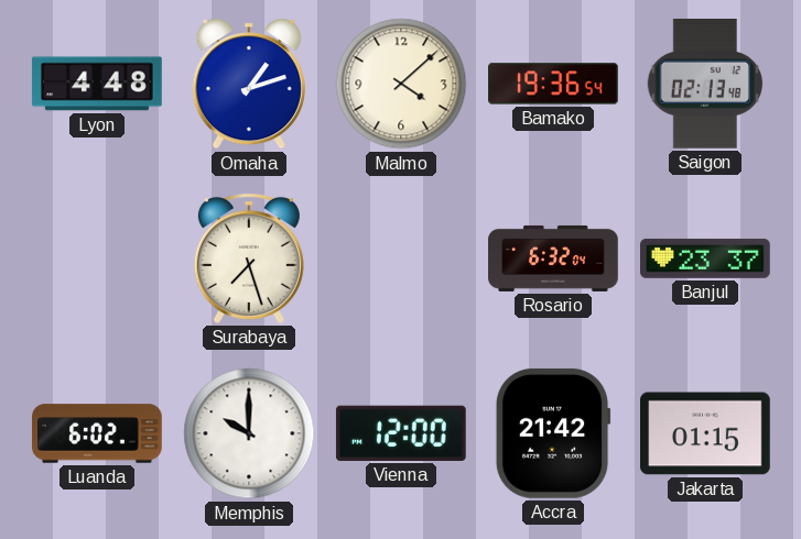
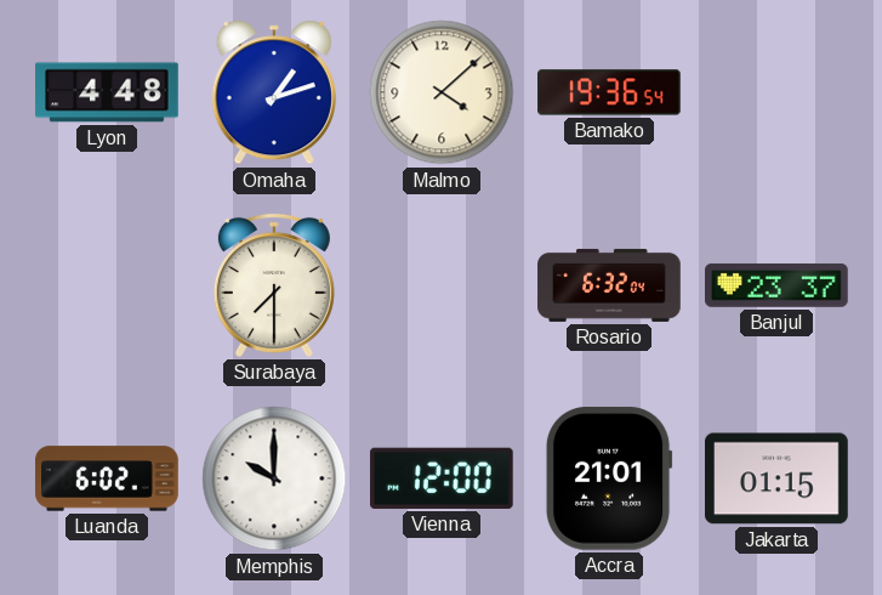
Saigon: 02:13 -> none
Surabaya: 7:27 -> 7:30
Accra: 21:42 -> 21:01
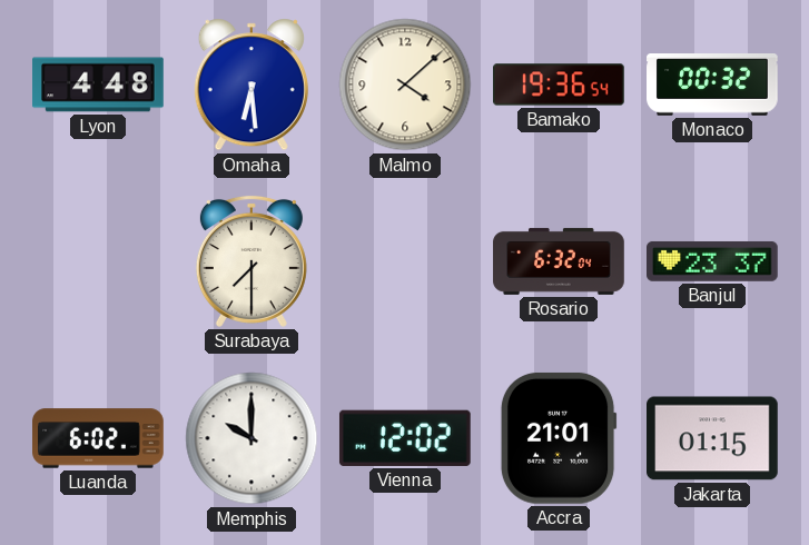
Omaha: 1:12 -> 6:29
Monaco: none -> 00:32
Vienna: 12:00 -> 12:02
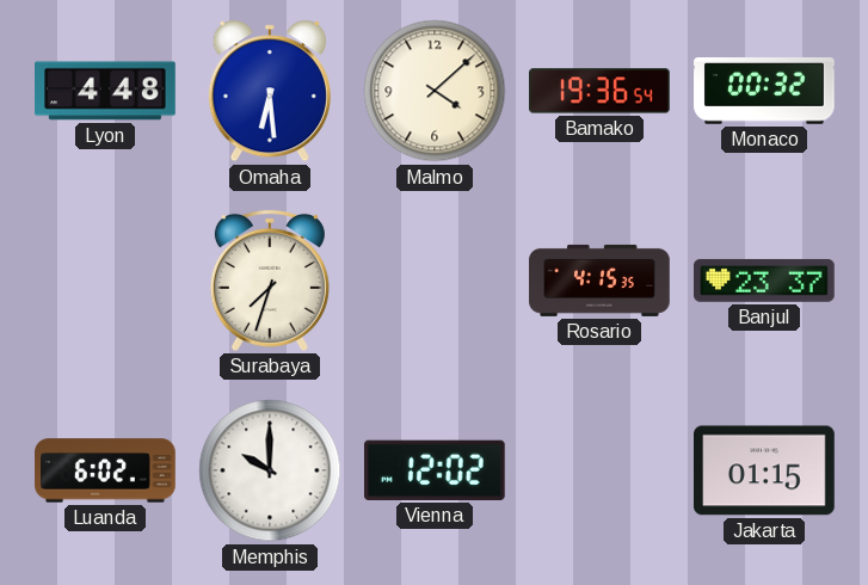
Surabaya: 7:30 -> 7:33
Rosario: 6:32 -> 4:15
Accra: 21:01 -> none
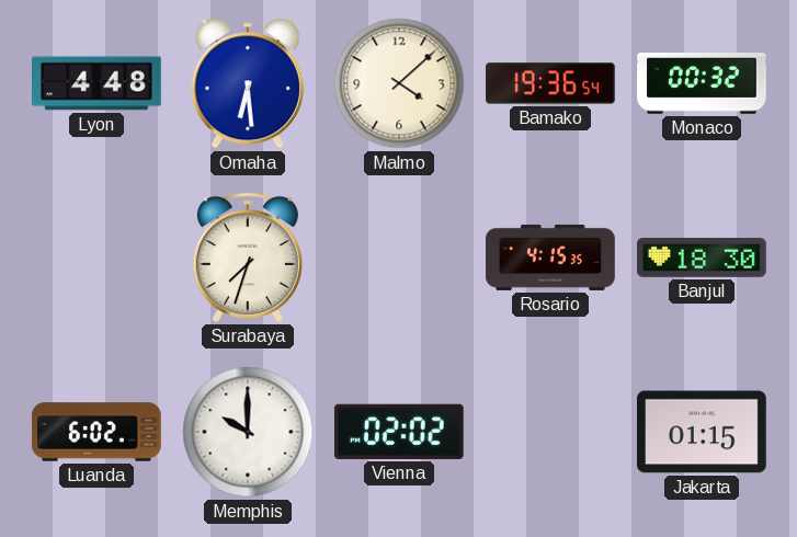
Banjul: 23:37 -> 18:30
Vienna: 12:02 -> 02:02
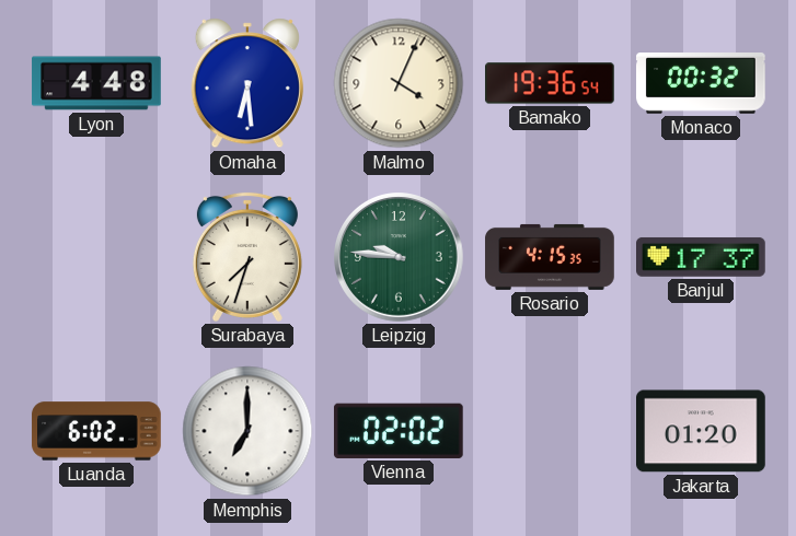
Malmo: 4:08 -> 4:04
Leipzig: none -> 9:46
Banjul: 18:30 -> 17:37
Memphis: 10:00 -> 7:00
Jakarta: 01:15 -> 01:20
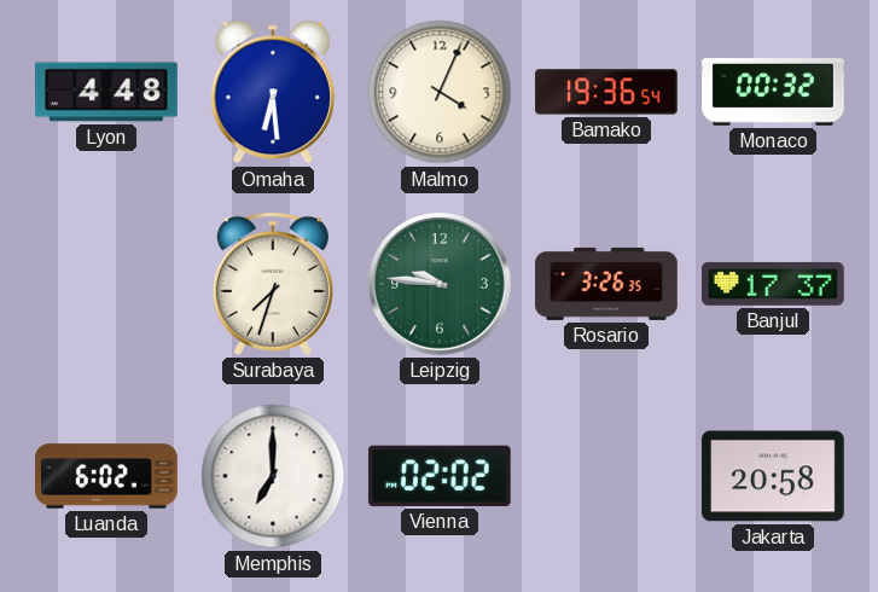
Rosario: 4:15 -> 3:26
Jakarta: 01:20 -> 20:58
